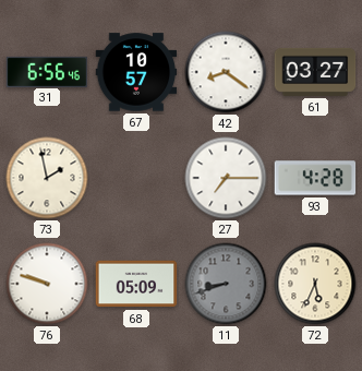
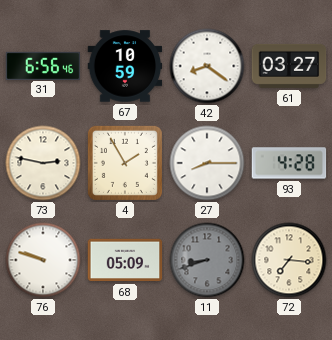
67: 10:57 -> 10:59
73: 1:58 -> 2:47
4: none -> 1:55
27: 7:15 -> 8:15
72: 5:34 -> 7:16
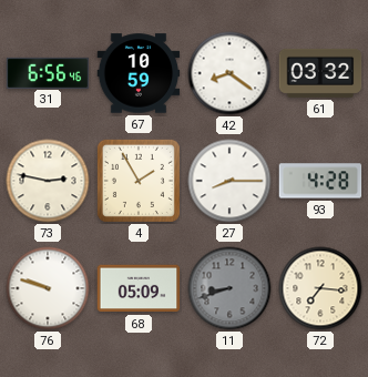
61: 03:27 -> 03:32
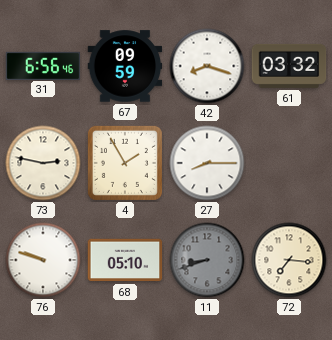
67: 10:59 -> 09:59
42: 8:21 -> 8:18
93: 4:28 -> none
68: 05:09 -> 05:10
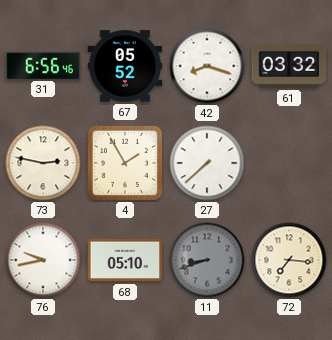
67: 09:59 -> 05:52
27: 8:15 -> 7:38
76: 9:48 -> 9:43
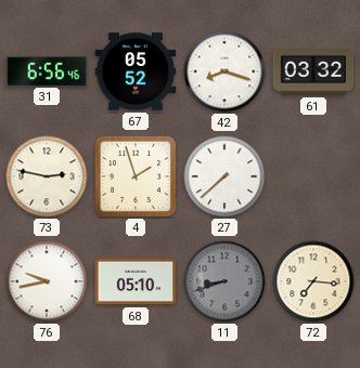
4: 1:55 -> 1:57
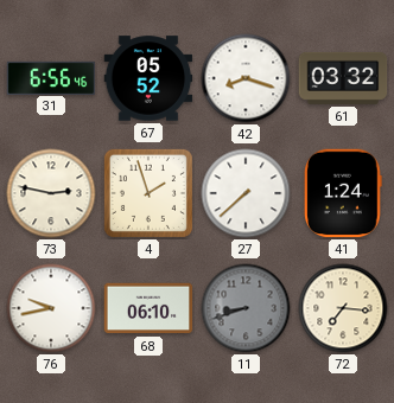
41: none -> 1:24
68: 05:10 -> 06:10
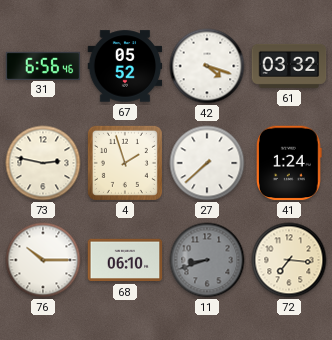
42: 8:18 -> 4:18
76: 9:43 -> 10:15
